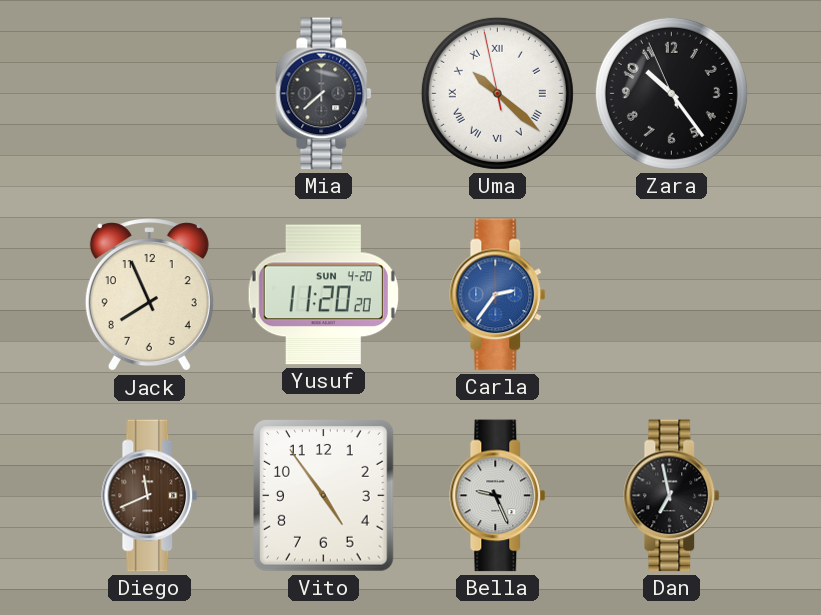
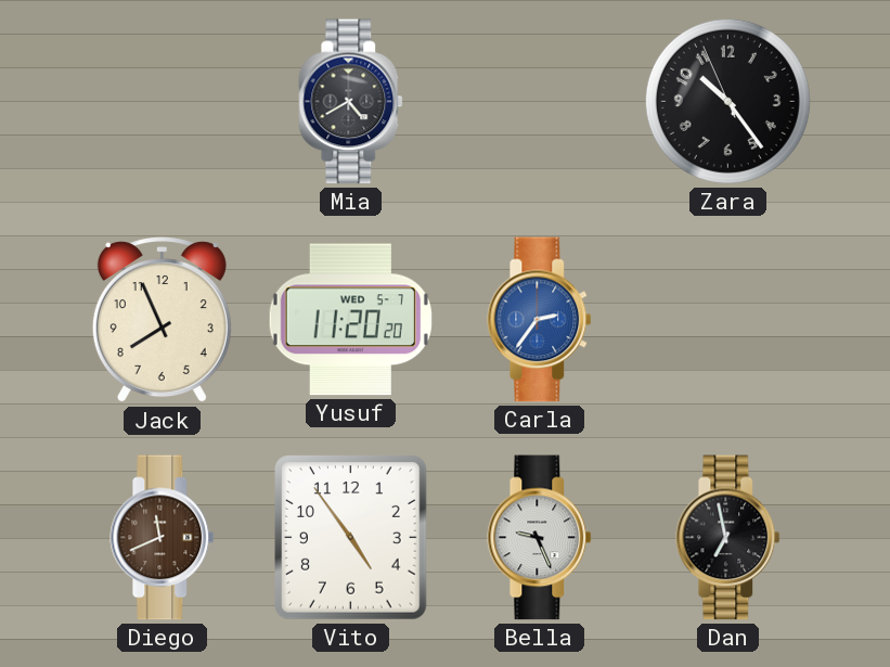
Mia: 7:38 -> 4:40
Uma: 10:21 -> none
Yusuf date: SUN 4-20 -> WED 5-7
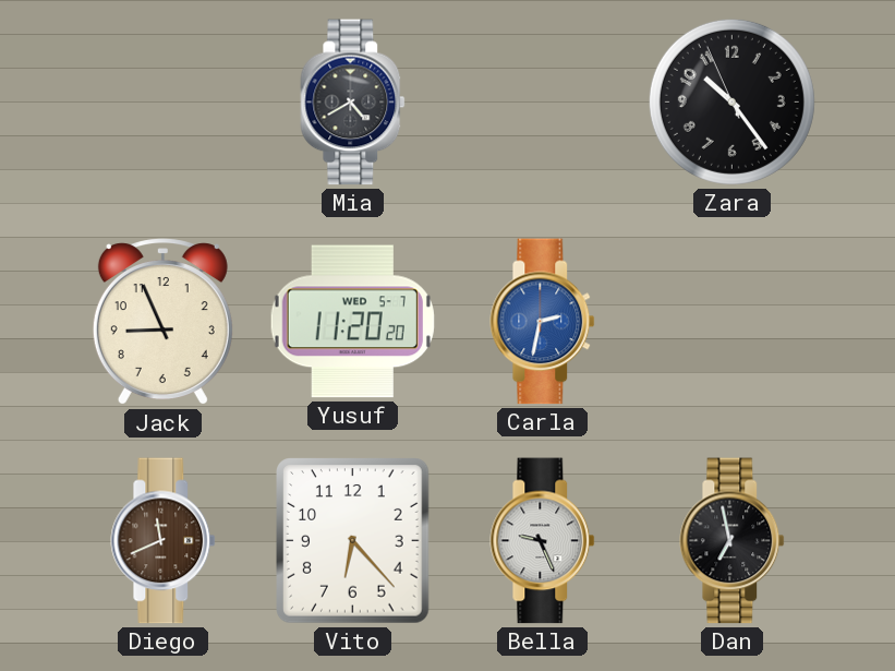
Jack: 7:56 -> 8:56
Carla: 2:36 -> 2:32
Vito: 4:54 -> 6:23
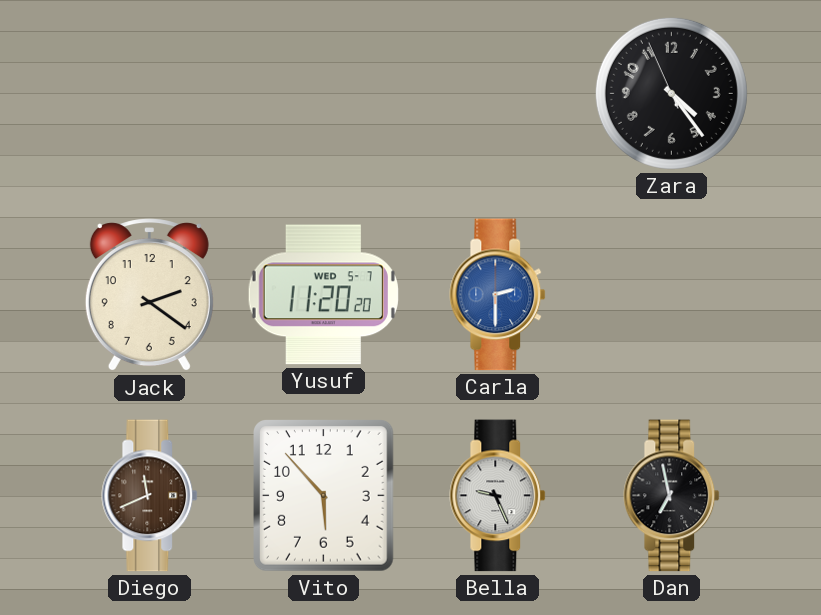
Mia: 4:40 -> none
Zara: 10:23 -> 4:23
Jack: 8:56 -> 2:21
Carla: 2:32 -> 2:30
Vito: 6:23 -> 5:53
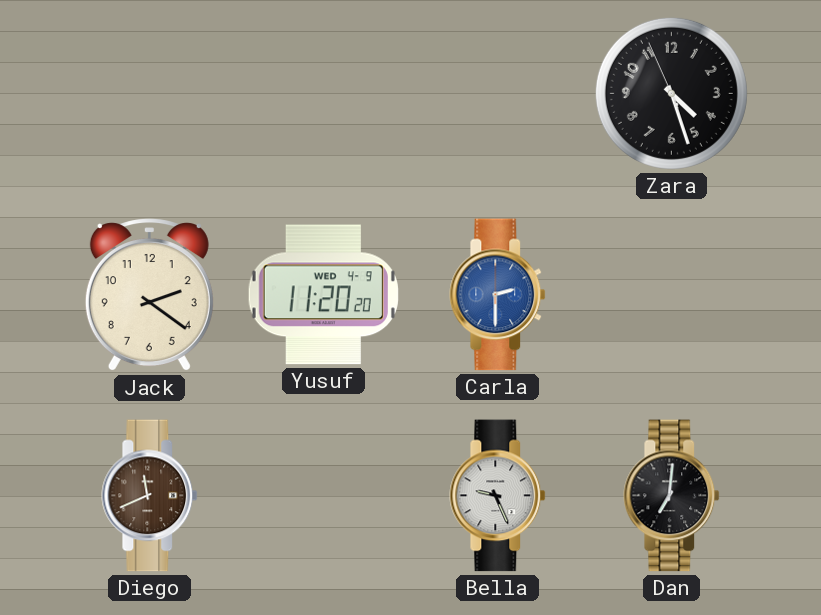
Zara: 4:23 -> 4:26
Yusuf date: WED 5-7 -> WED 4-9
Vito: 5:53 -> none
Dan: 6:58 -> 7:01
